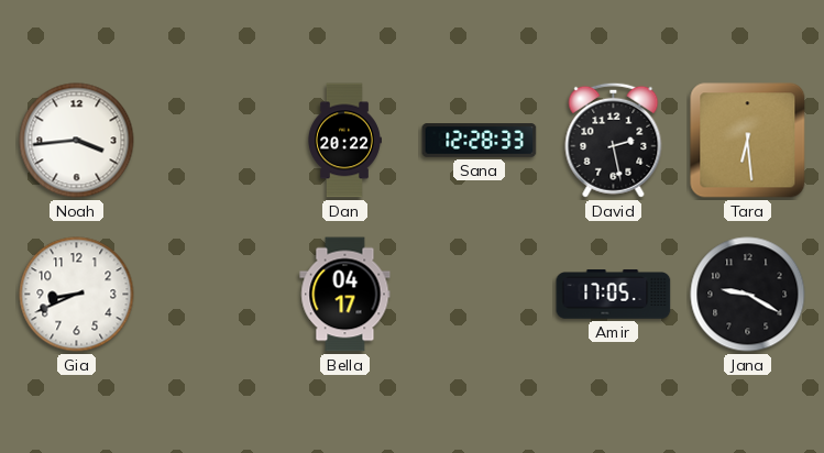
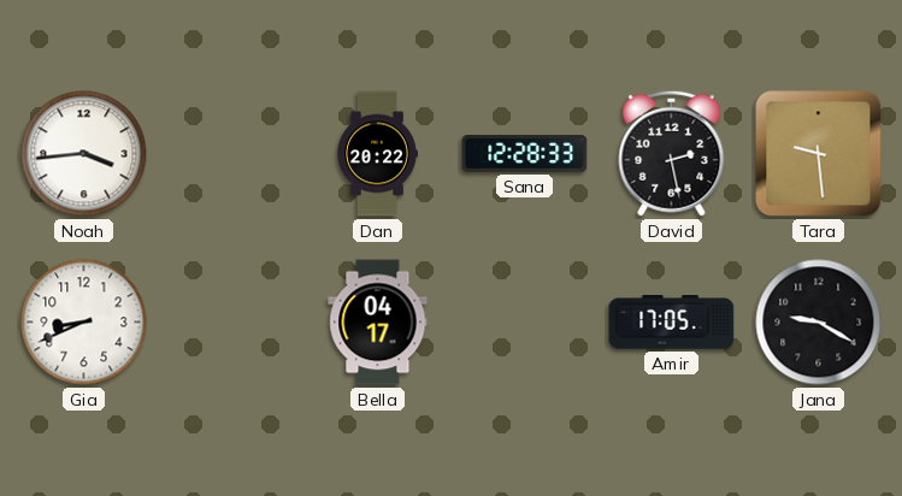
Tara: 6:29 -> 9:29
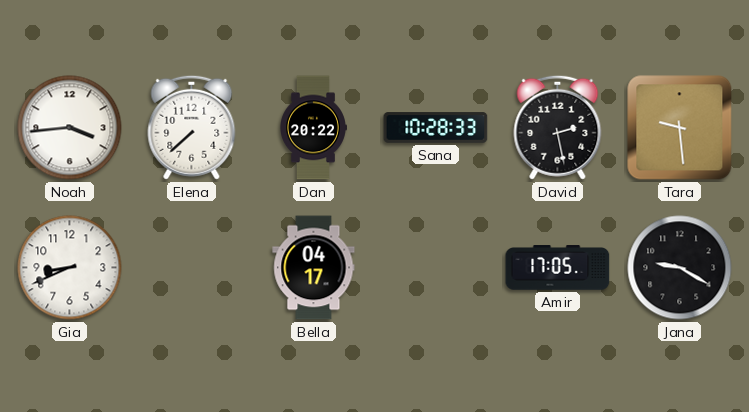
Elena: none -> 7:38
Sana: 12:28 -> 10:28
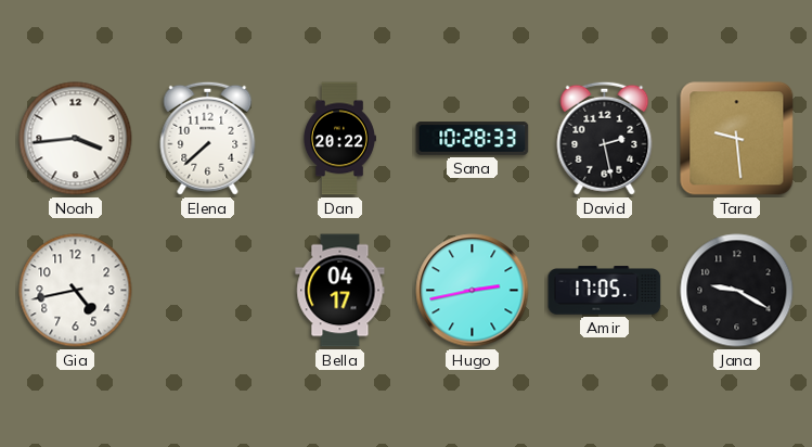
Gia: 8:41 -> 4:43
Hugo: none -> 2:43
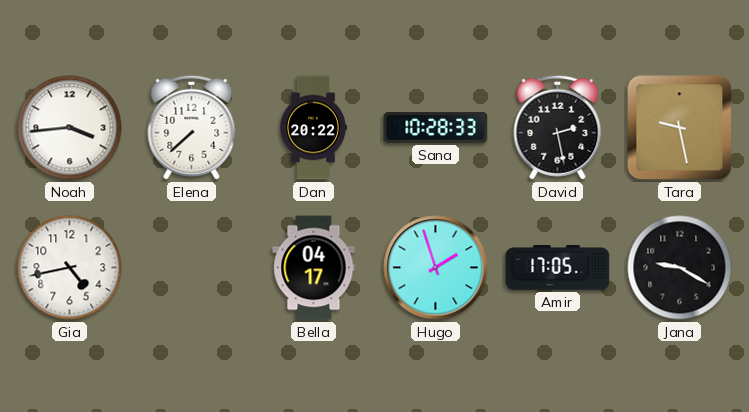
Tara: 9:29 -> 9:28
Hugo: 2:43 -> 1:57
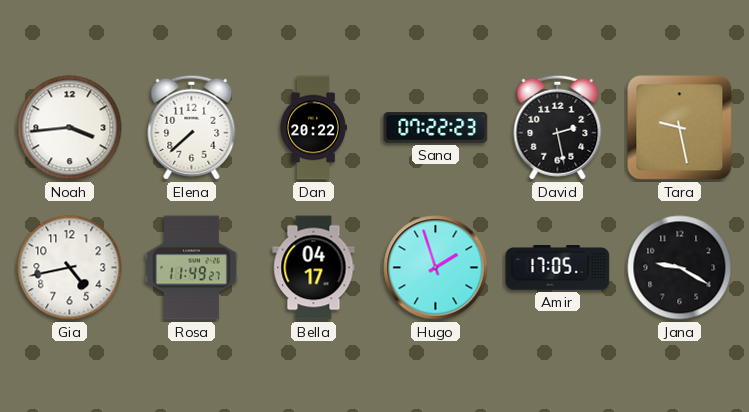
Sana: 10:28 -> 07:22
Rosa: none -> 11:49
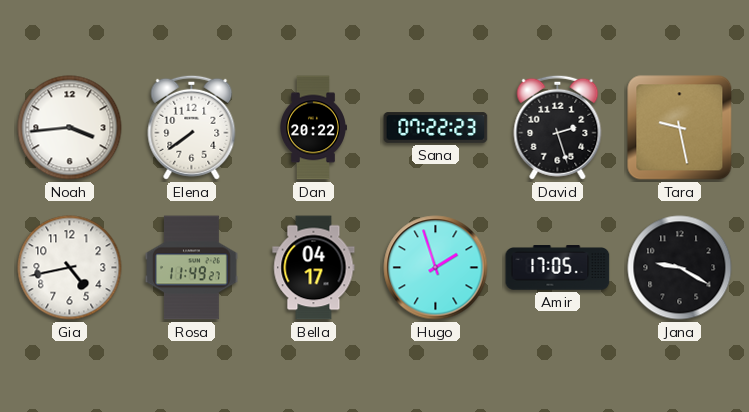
Elena: 7:38 -> 7:39
David: 2:28 -> 2:27
